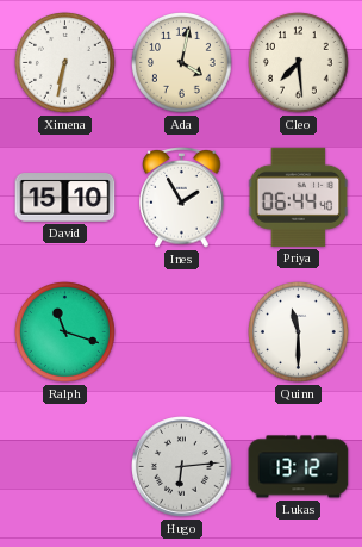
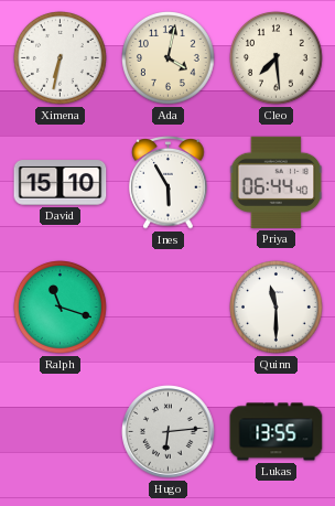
Ines: 1:55 -> 5:55
Lukas: 13:12 -> 13:55
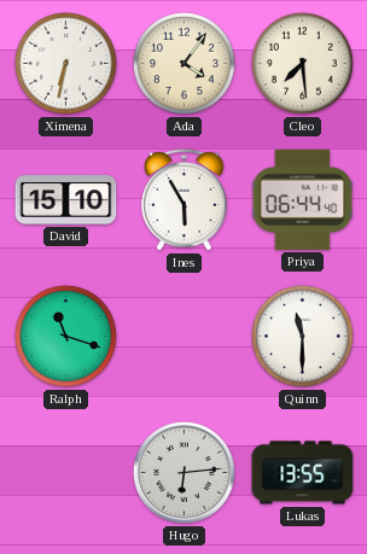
Ada: 4:02 -> 4:06
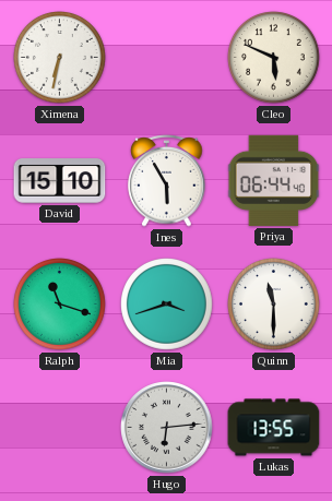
Ada: 4:06 -> none
Cleo: 7:29 -> 5:49
Mia: none -> 3:42
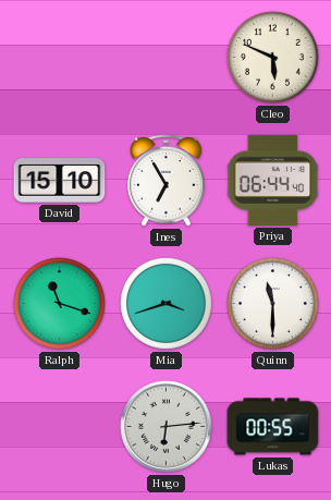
Ximena: 6:32 -> none
Ines: 5:55 -> 6:55
Lukas: 13:55 -> 00:55
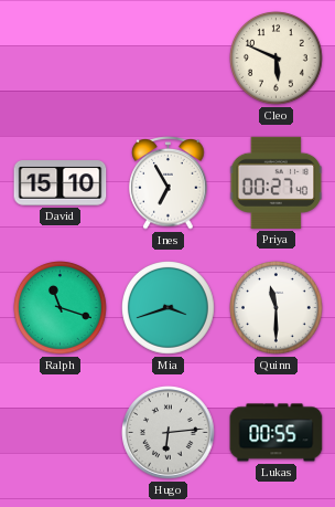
Priya: 06:44 -> 00:27
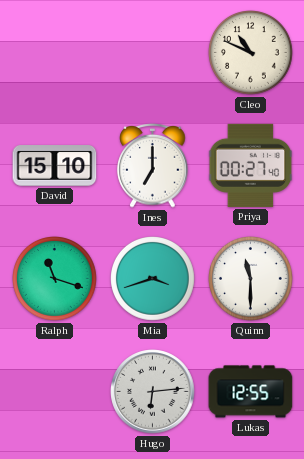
Cleo: 5:49 -> 10:49
Ines: 6:55 -> 7:00
Lukas: 00:55 -> 12:55
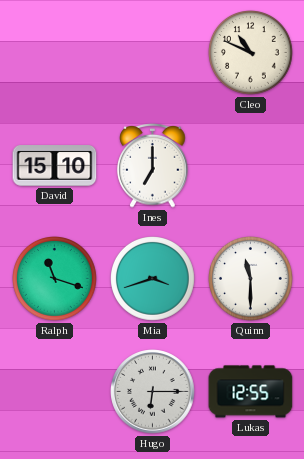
Priya: 00:27 -> none
Hugo: 6:14 -> 6:15
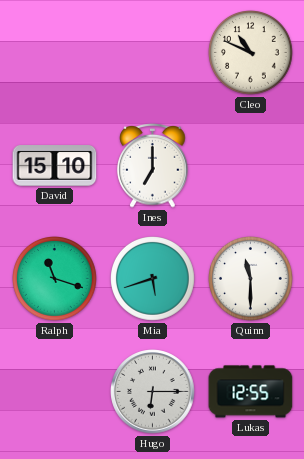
Mia: 3:42 -> 5:42
